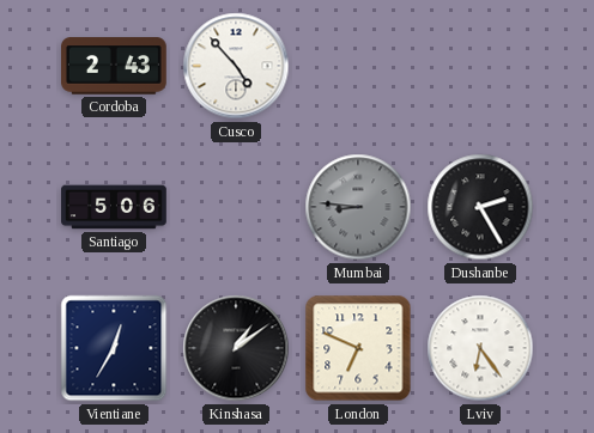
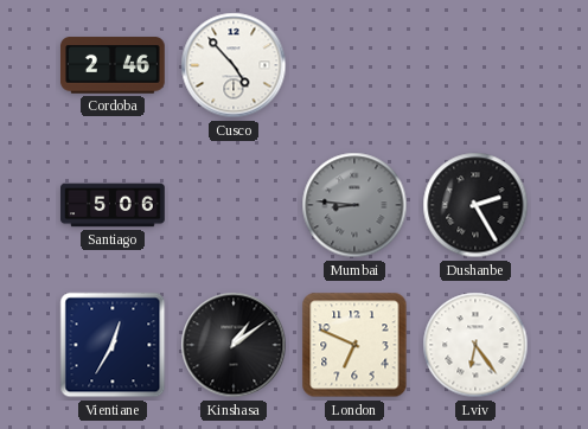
Cordoba: 2:43 -> 2:46
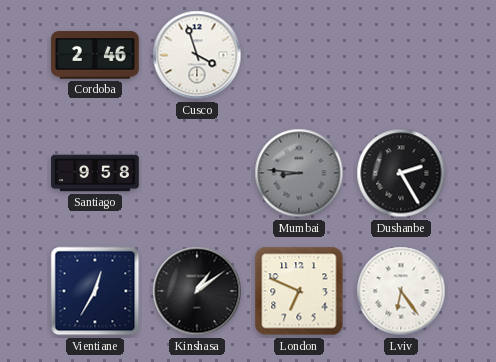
Cusco: 4:53 -> 3:57
Santiago: 5:06 -> 9:58
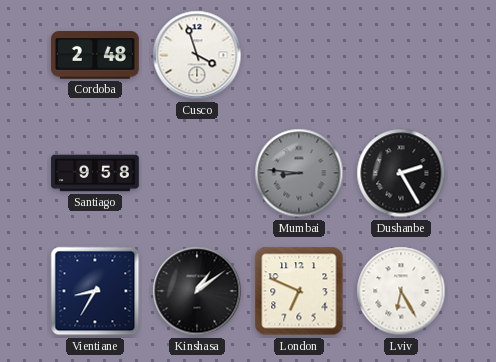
Cordoba: 2:46 -> 2:48
Vientiane: 12:35 -> 8:35
Lviv: 6:24 -> 6:25
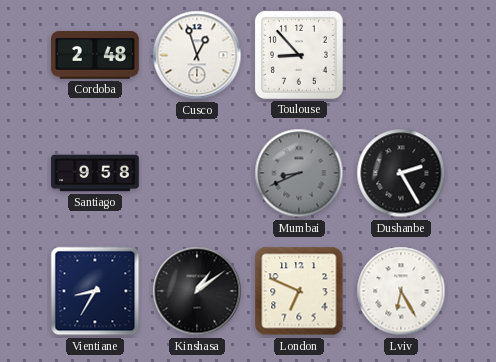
Cusco: 3:57 -> 12:57
Toulouse: none -> 8:53
Mumbai: 8:46 -> 8:41
